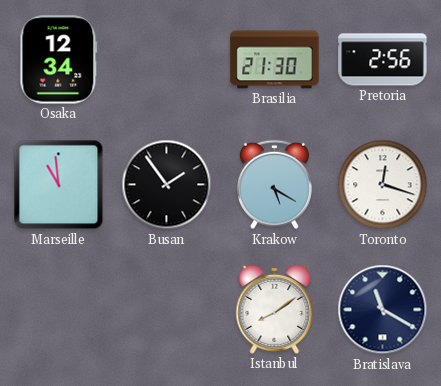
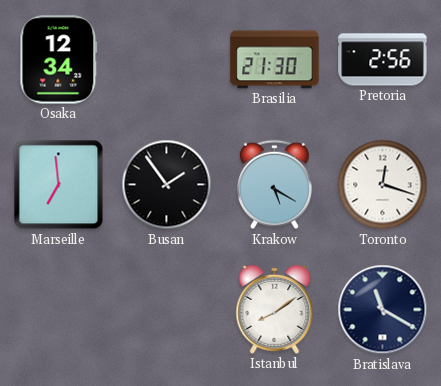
Marseille: 10:59 -> 6:59
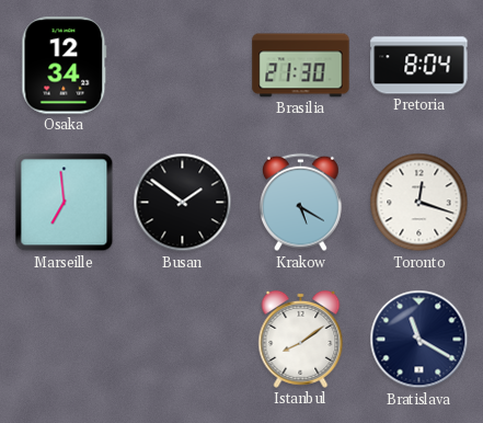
Pretoria: 2:56 -> 8:04
Busan: 1:54 -> 1:51
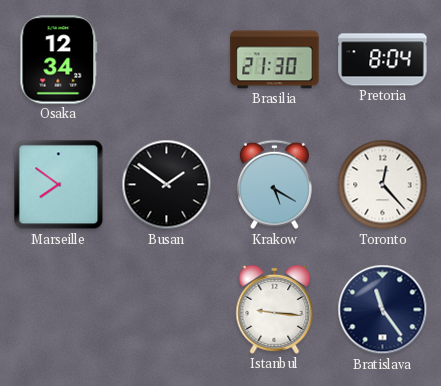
Marseille: 6:59 -> 7:51
Toronto: 12:18 -> 12:23
Istanbul: 8:09 -> 9:16
Bratislava: 11:20 -> 11:24
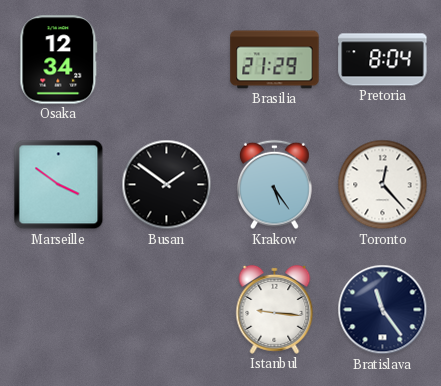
Brasilia: 21:30 -> 21:29
Marseille: 7:51 -> 3:51
Krakow: 5:20 -> 5:24
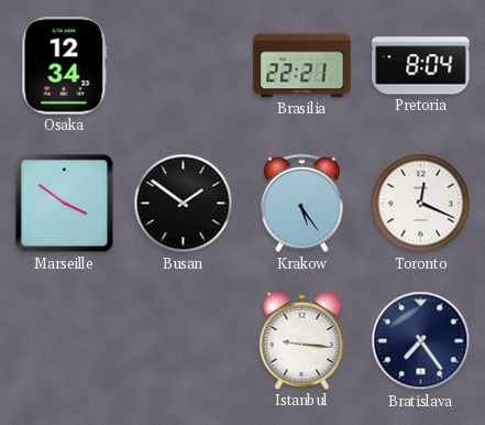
Brasilia: 21:29 -> 22:21
Toronto: 12:23 -> 12:19
Bratislava: 11:24 -> 7:24
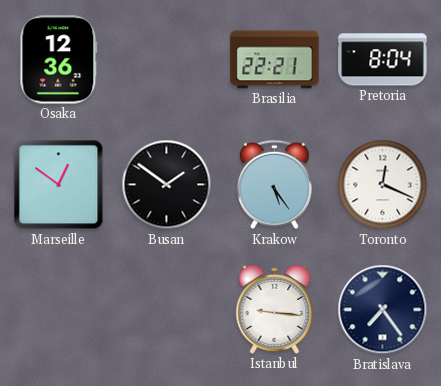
Osaka: 12:34 -> 12:36
Marseille: 3:51 -> 12:51
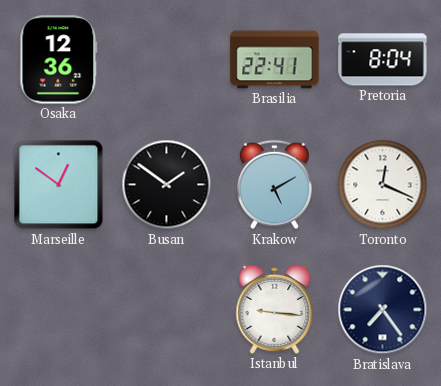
Brasilia: 22:21 -> 22:41
Krakow: 5:24 -> 5:10
